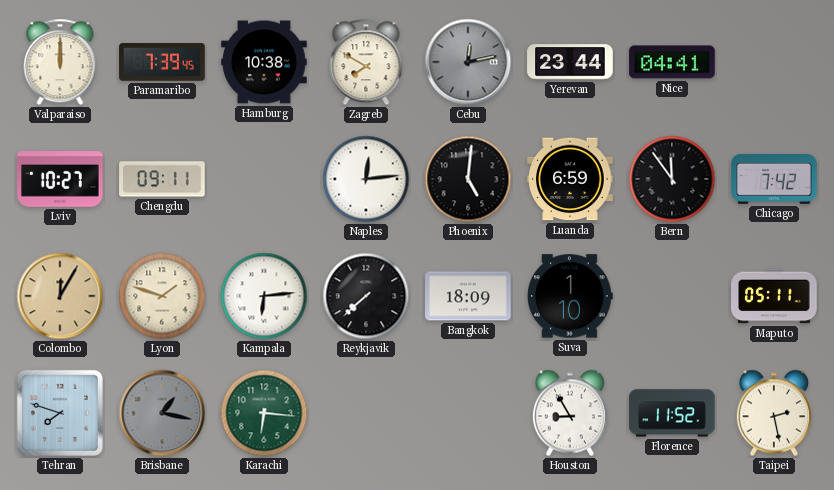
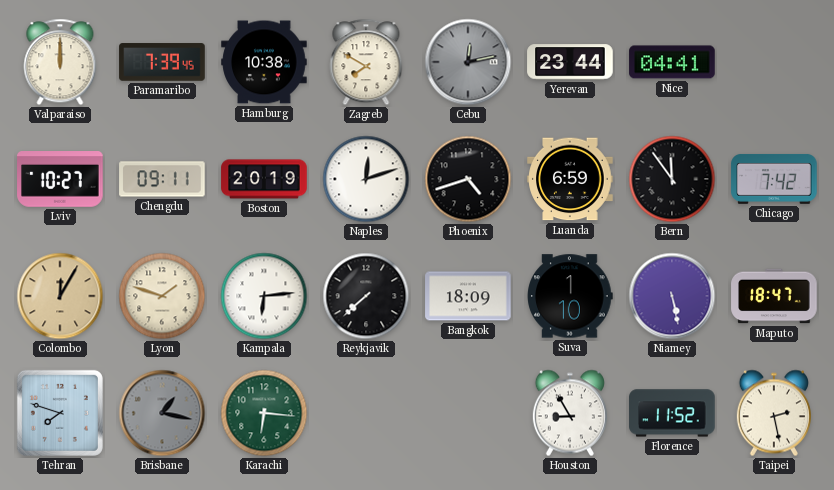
Boston: none -> 20:19
Naples: 12:14 -> 12:12
Phoenix: 5:01 -> 4:42
Niamey: none -> 5:28
Maputo: 05:11 -> 18:47
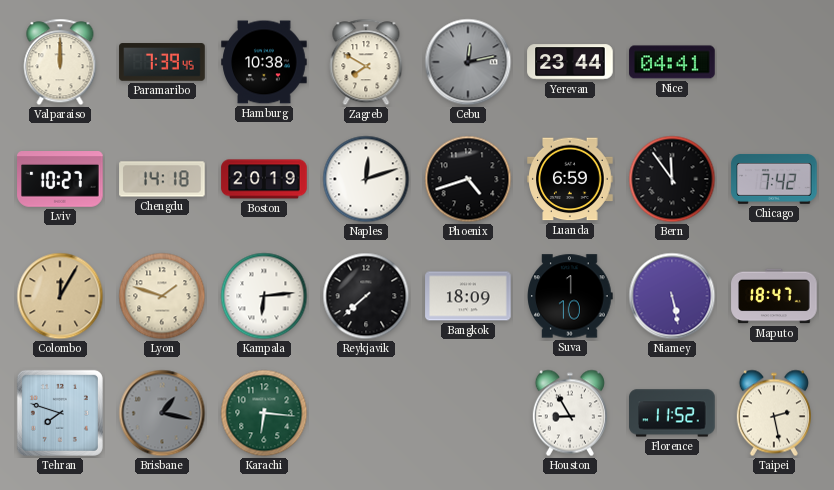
Chengdu: 09:11 -> 14:18
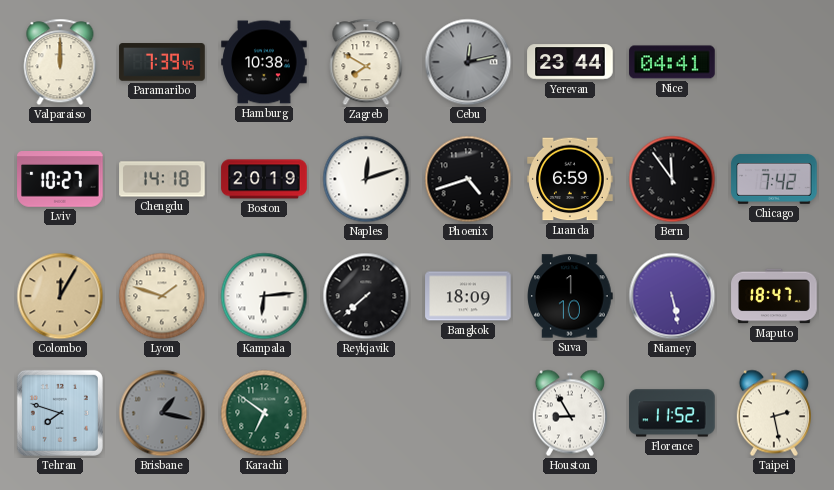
Karachi: 6:16 -> 6:51
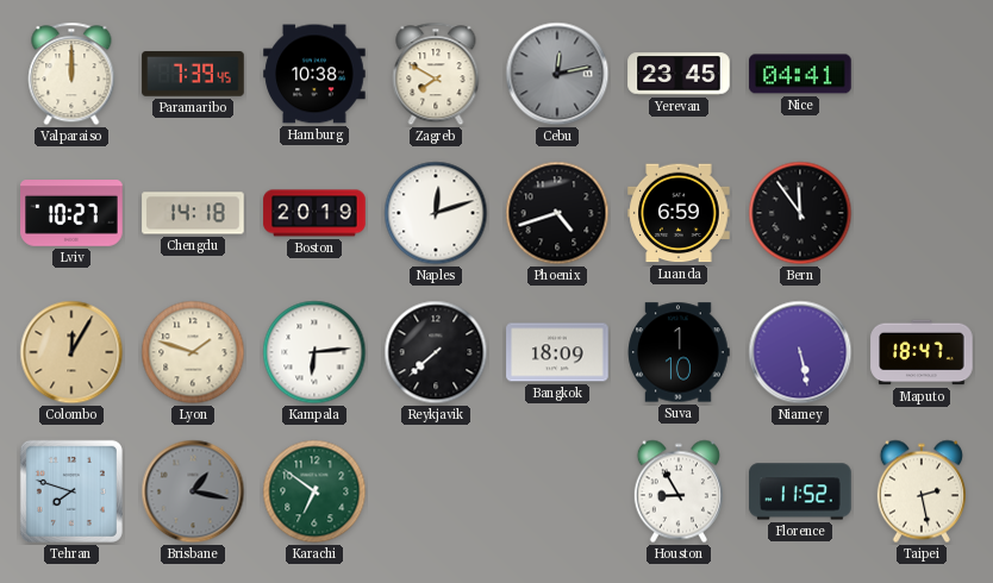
Yerevan: 23:44 -> 23:45
Chicago: 7:42 -> none
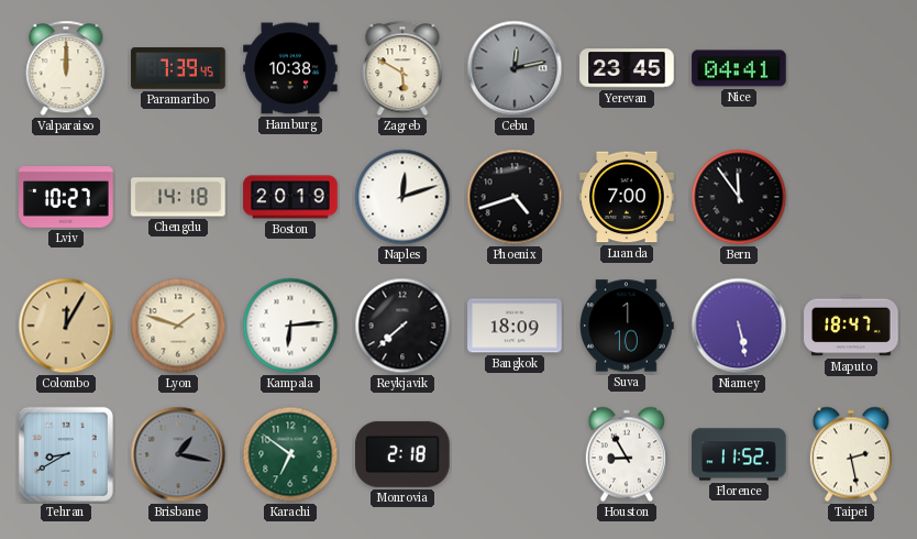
Zagreb: 7:50 -> 5:50
Luanda: 6:59 -> 7:00
Tehran: 7:48 -> 8:40
Monrovia: none -> 2:18
